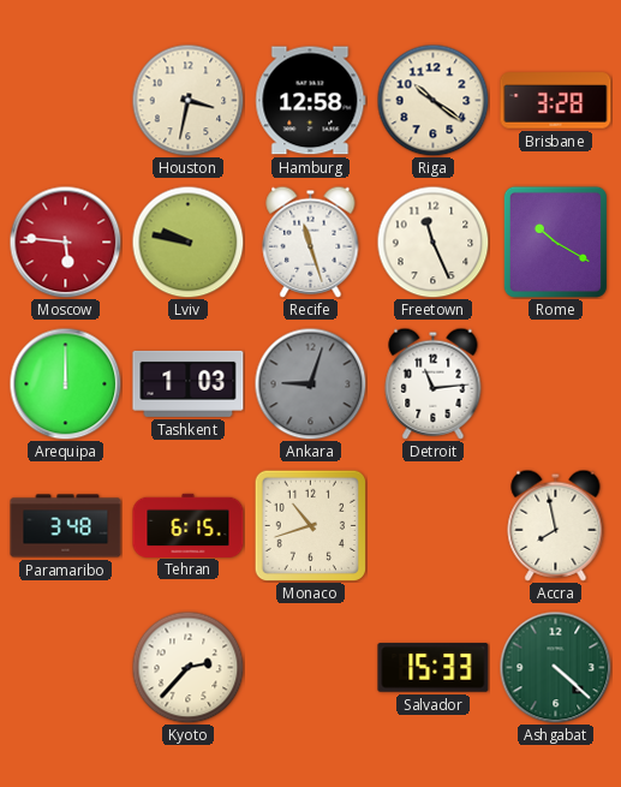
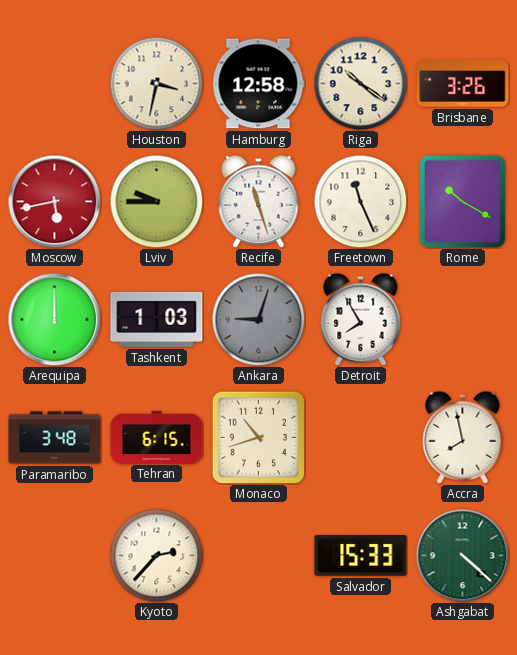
Brisbane: 3:28 -> 3:26
Moscow: 5:46 -> 5:43
Lviv: 9:47 -> 9:45
Detroit: 11:14 -> 7:55
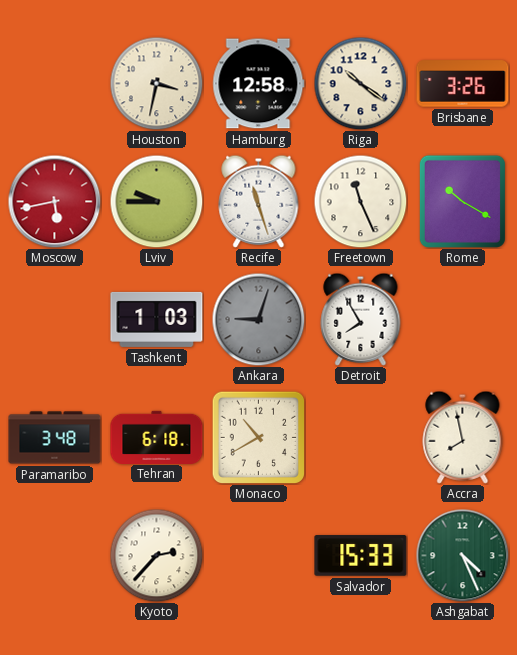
Arequipa: 12:00 -> none
Tehran: 6:15 -> 6:18
Monaco: 10:42 -> 10:40
Ashgabat: 4:22 -> 4:26
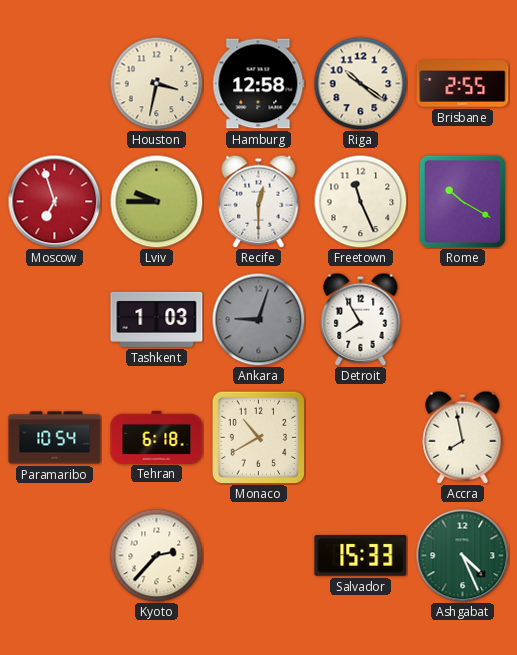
Brisbane: 3:26 -> 2:55
Moscow: 5:43 -> 6:57
Recife: 11:27 -> 12:30
Paramaribo: 3:48 -> 10:54
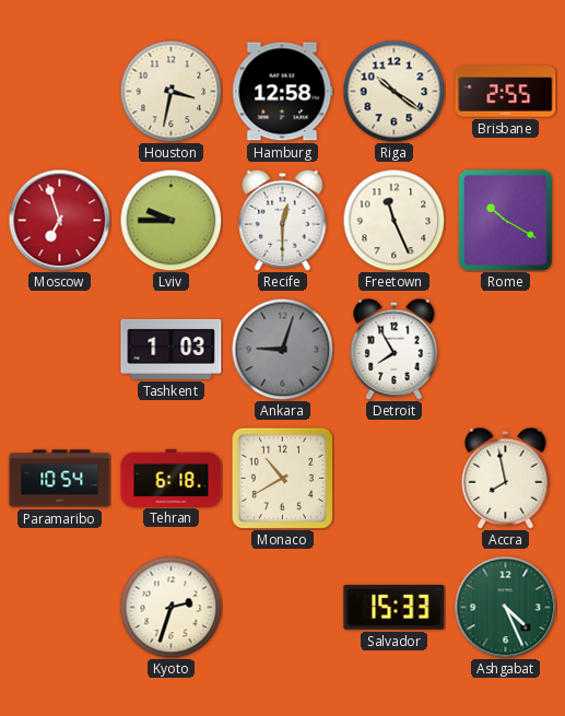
Kyoto: 2:37 -> 2:33
